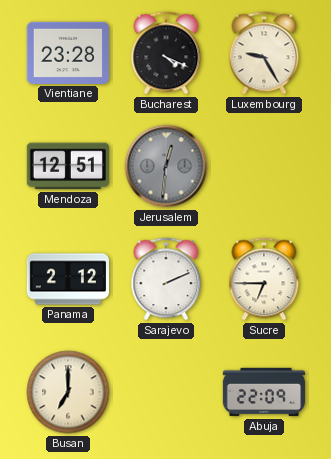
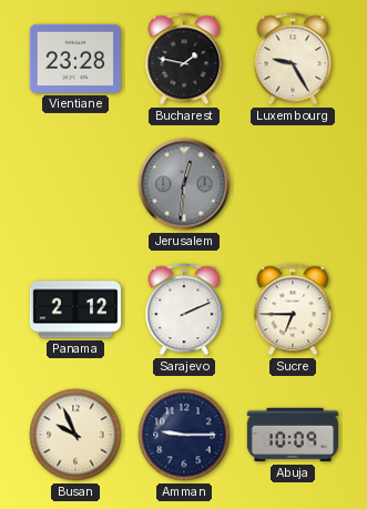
Bucharest: 4:19 -> 1:47
Mendoza: 12:51 -> none
Busan: 7:00 -> 9:56
Amman: none -> 9:15
Abuja: 22:09 -> 10:09
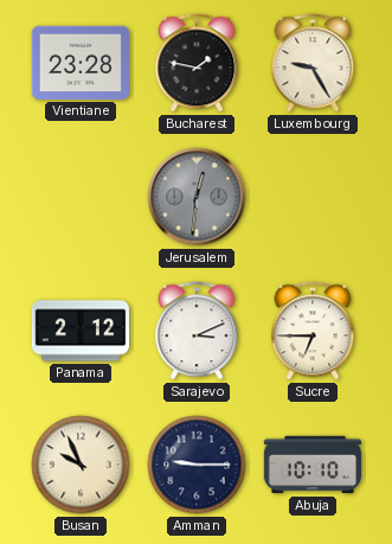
Sarajevo: 2:11 -> 3:11
Abuja: 10:09 -> 10:10
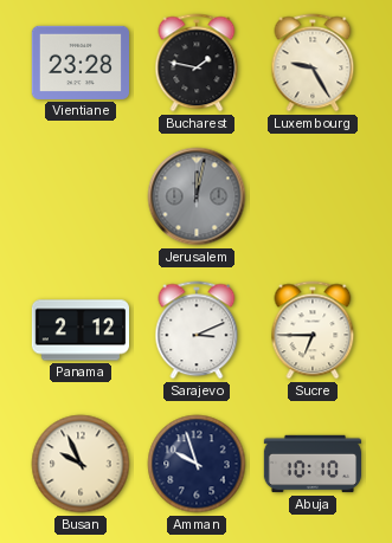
Jerusalem: 12:31 -> 12:02
Amman: 9:15 -> 9:57
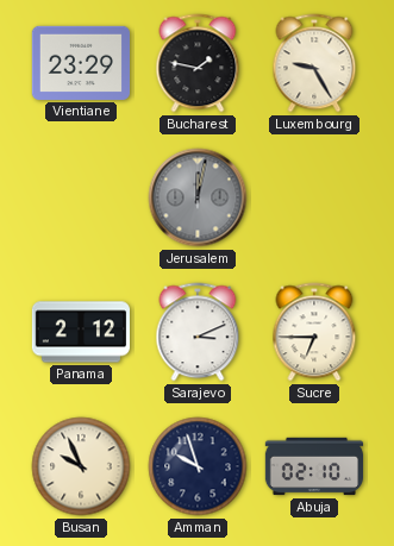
Vientiane: 23:28 -> 23:29
Abuja: 10:10 -> 02:10
